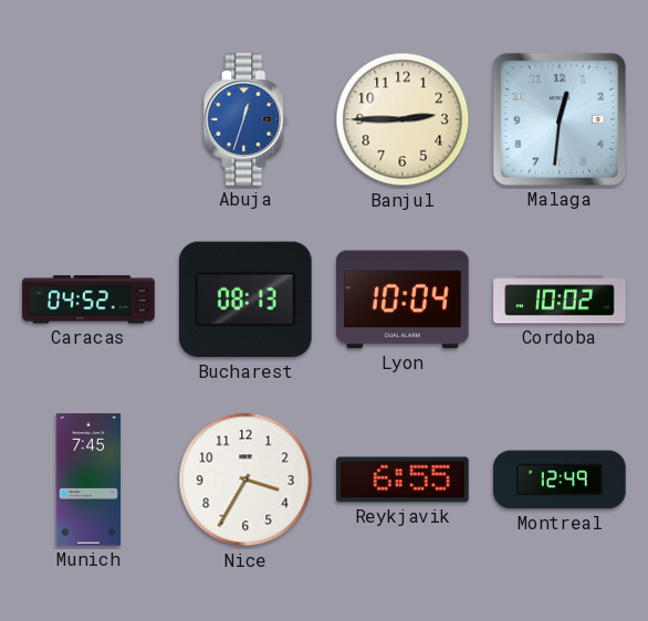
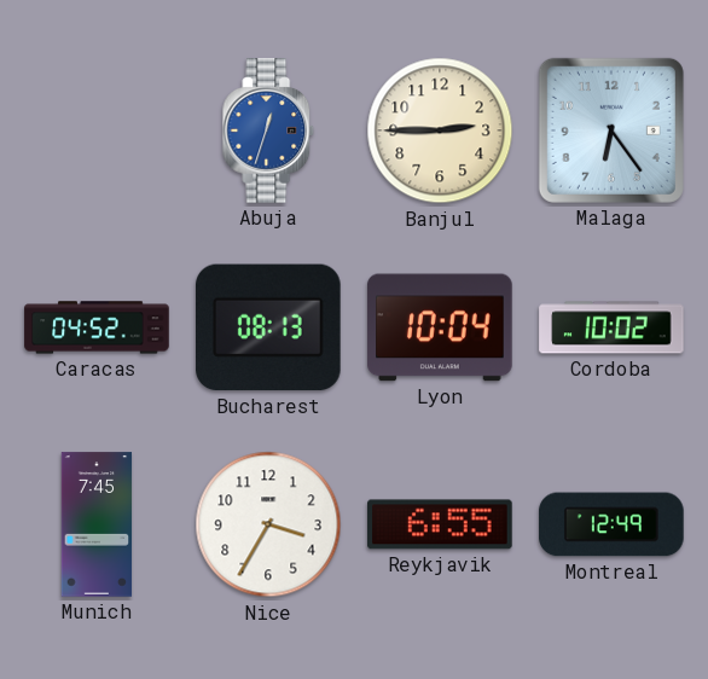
Malaga: 12:31 -> 6:24
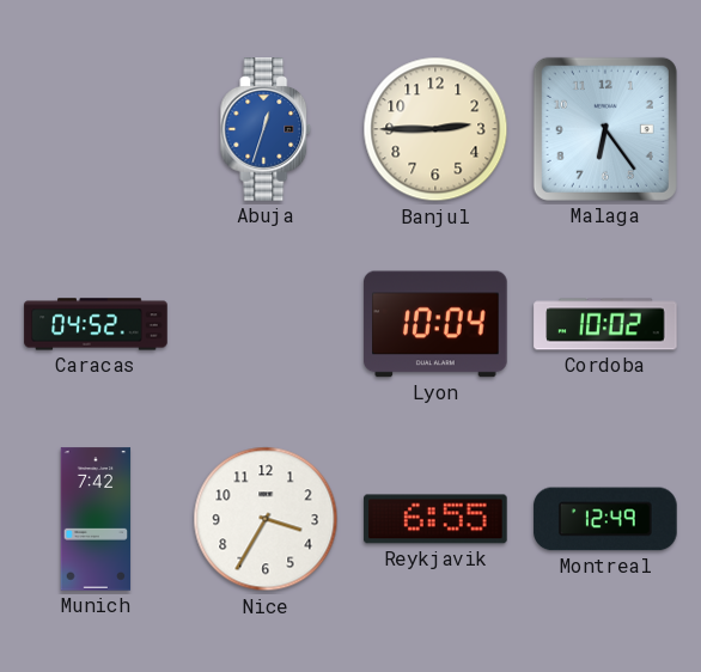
Bucharest: 08:13 -> none
Munich: 7:45 -> 7:42
